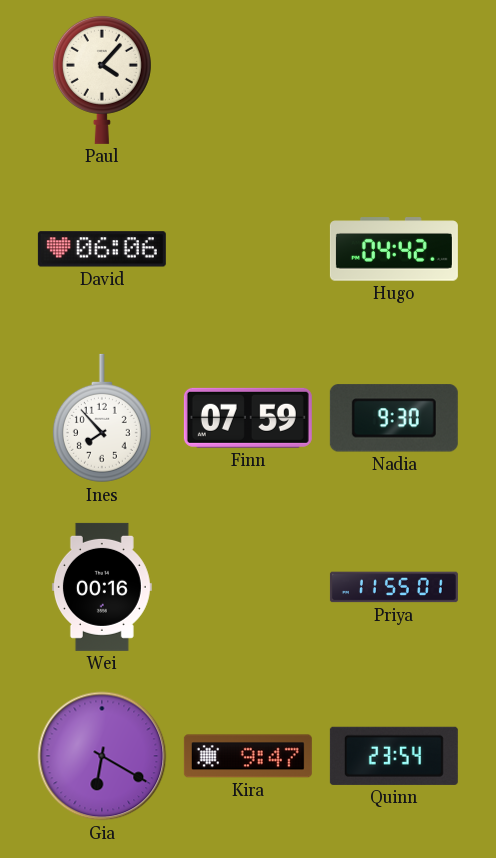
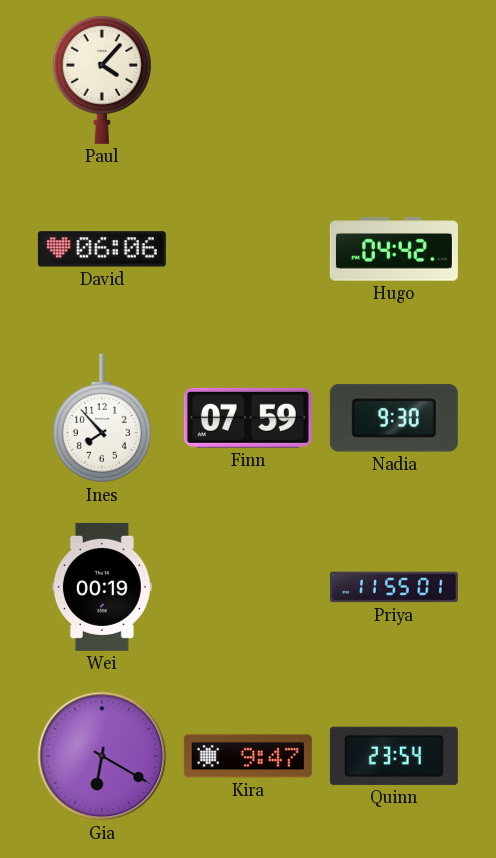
Wei: 00:16 -> 00:19
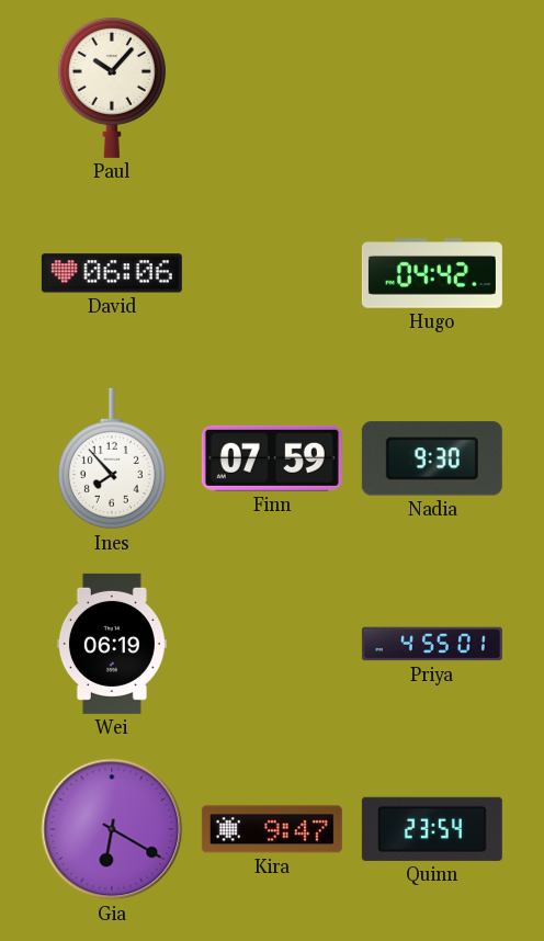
Paul: 4:07 -> 10:07
Wei: 00:19 -> 06:19
Priya: 11:55 -> 4:55
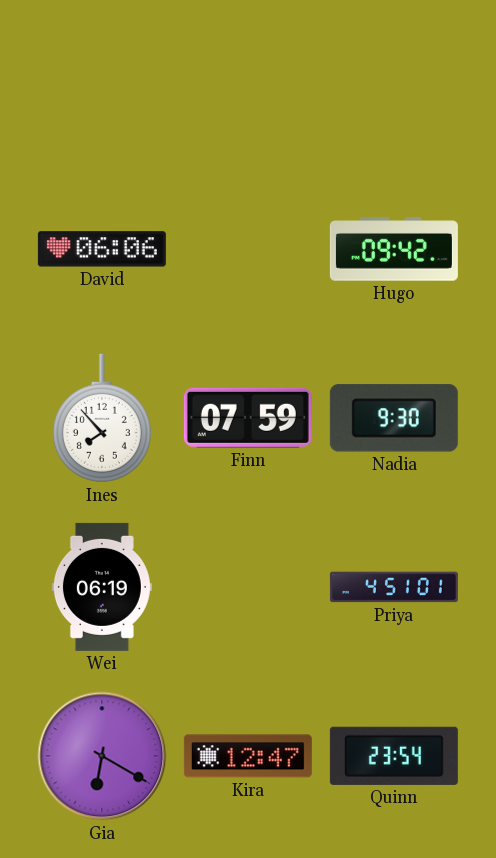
Paul: 10:07 -> none
Hugo: 04:42 -> 09:42
Priya: 4:55 -> 4:51
Kira: 9:47 -> 12:47
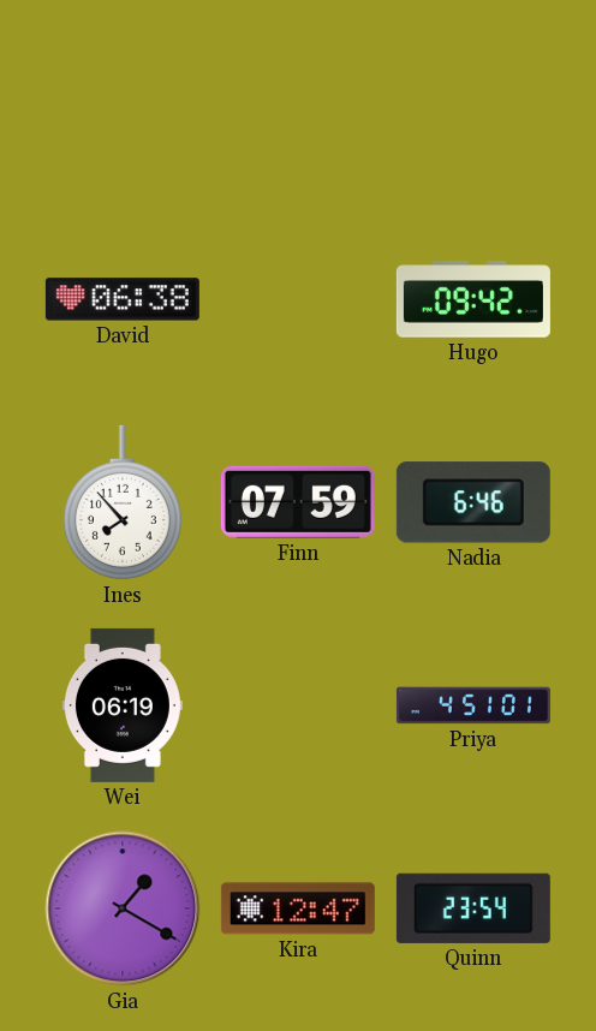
David: 06:06 -> 06:38
Nadia: 9:30 -> 6:46
Gia: 6:20 -> 1:20
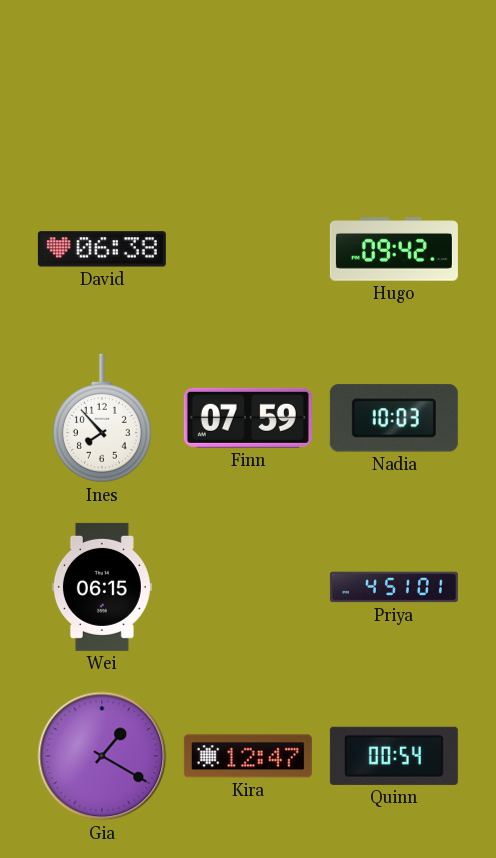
Nadia: 6:46 -> 10:03
Wei: 06:19 -> 06:15
Quinn: 23:54 -> 00:54
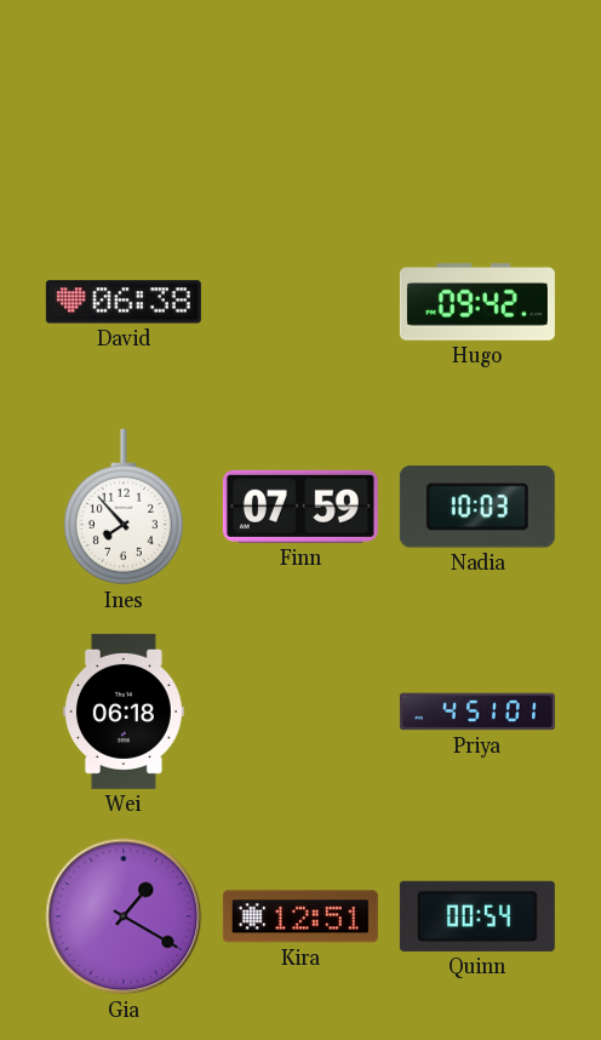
Wei: 06:15 -> 06:18
Kira: 12:47 -> 12:51
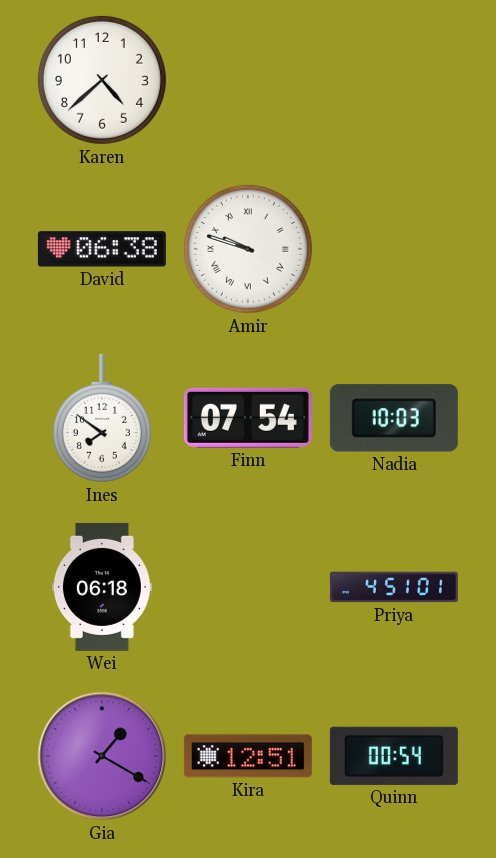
Karen: none -> 4:38
Amir: none -> 9:48
Hugo: 09:42 -> none
Ines: 7:53 -> 7:51
Finn: 07:59 -> 07:54
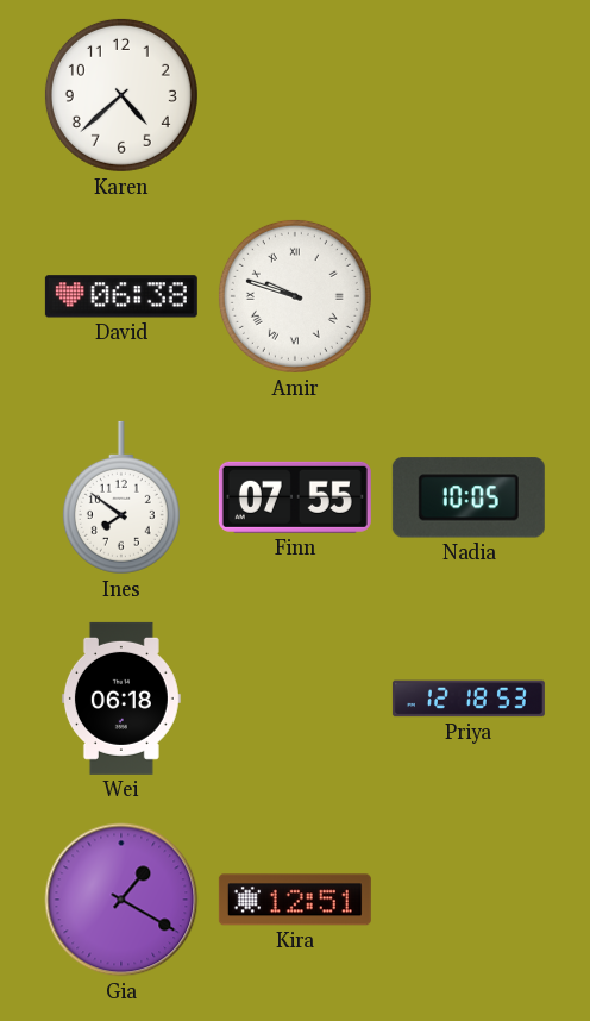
Finn: 07:54 -> 07:55
Nadia: 10:03 -> 10:05
Priya: 4:51 -> 12:18
Quinn: 00:54 -> none
